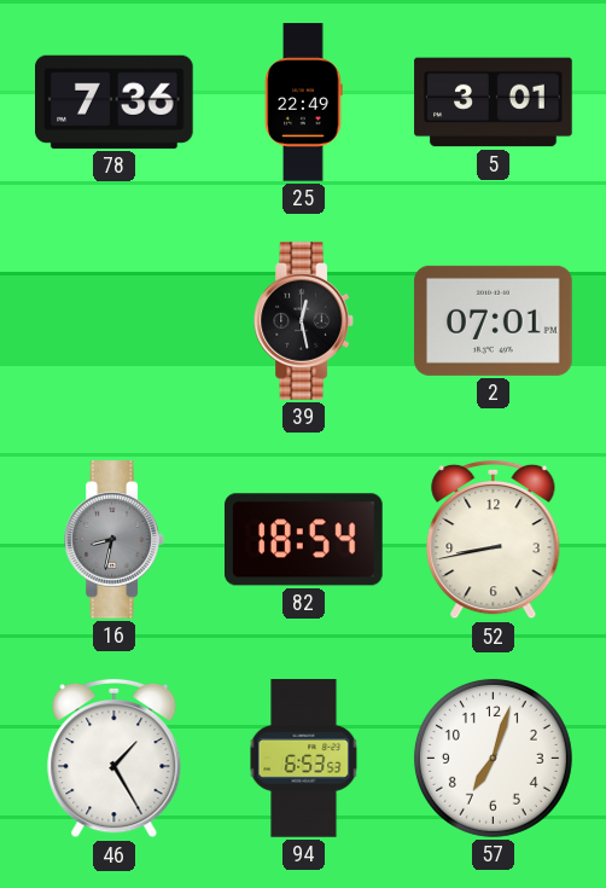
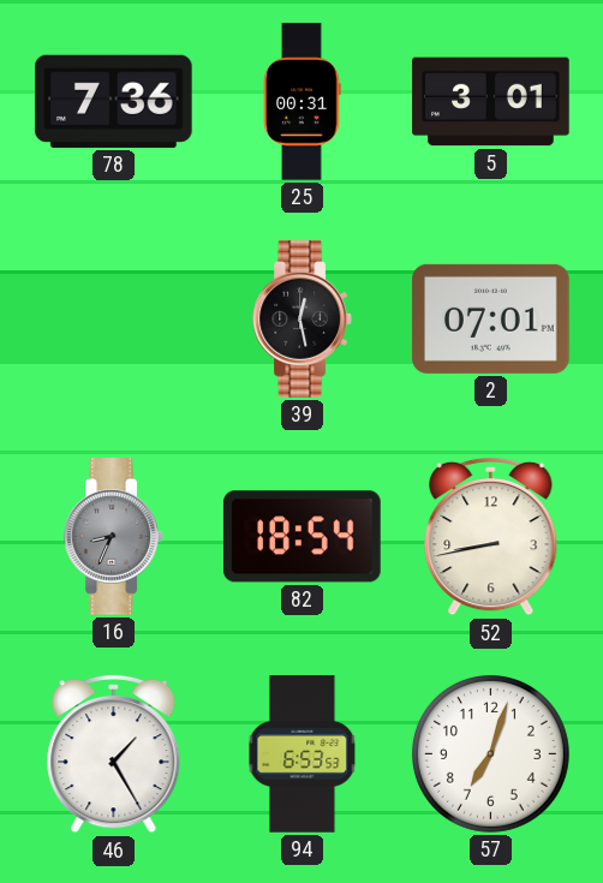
25: 22:49 -> 00:31
16: 8:32 -> 8:34
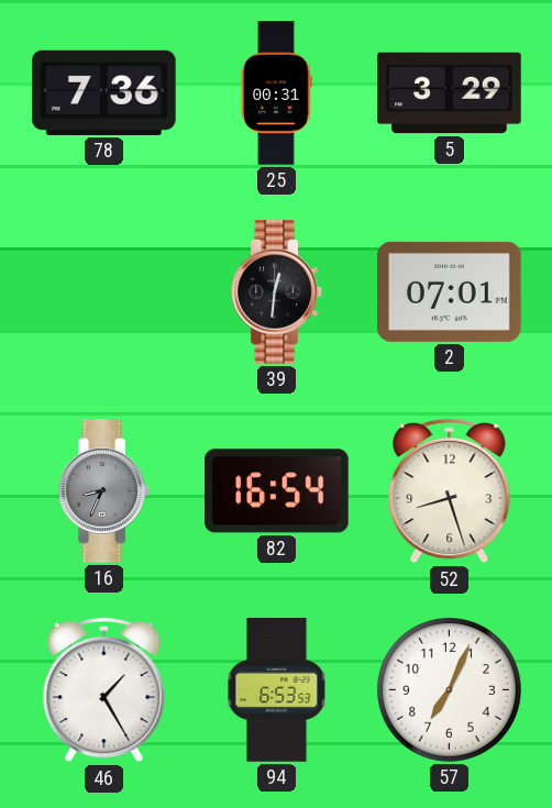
5: 3:01 -> 3:29
39: 12:28 -> 12:31
82: 18:54 -> 16:54
52: 8:43 -> 8:27
57: 7:03 -> 7:04
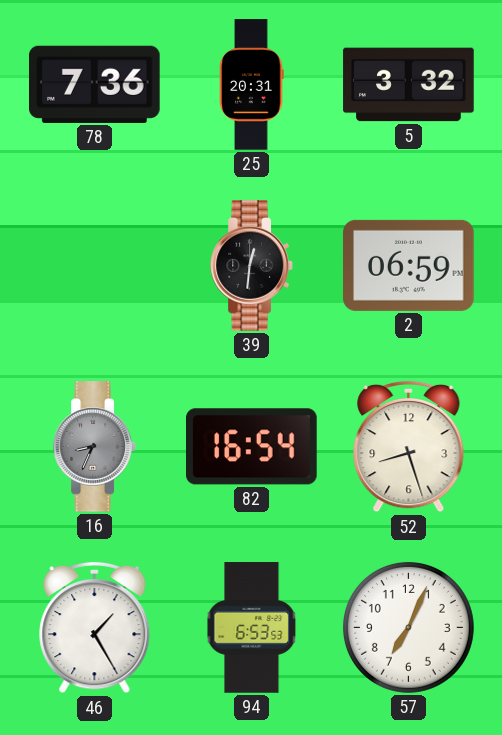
25: 00:31 -> 20:31
5: 3:29 -> 3:32
2: 07:01 -> 06:59
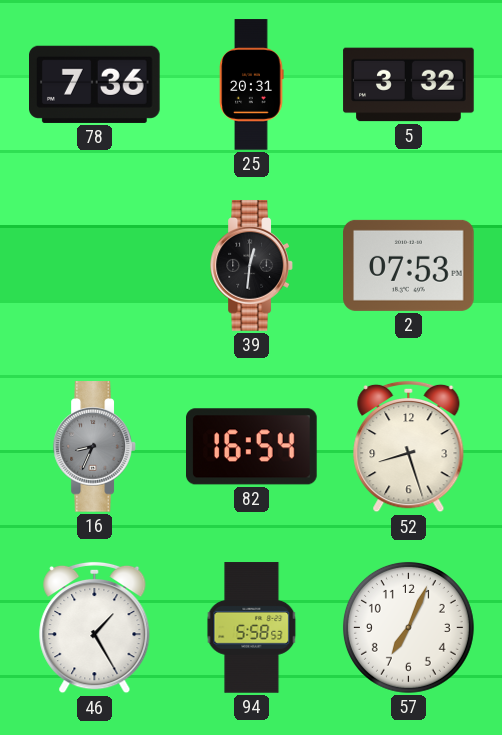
2: 06:59 -> 07:53
94: 6:53 -> 5:58
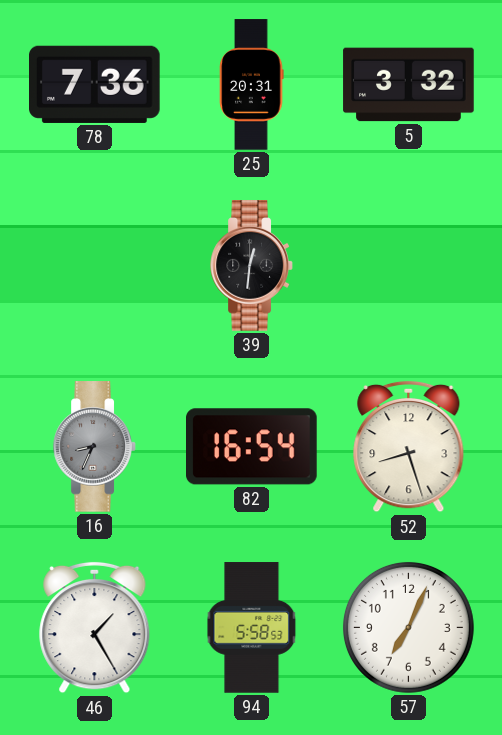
2: 07:53 -> none
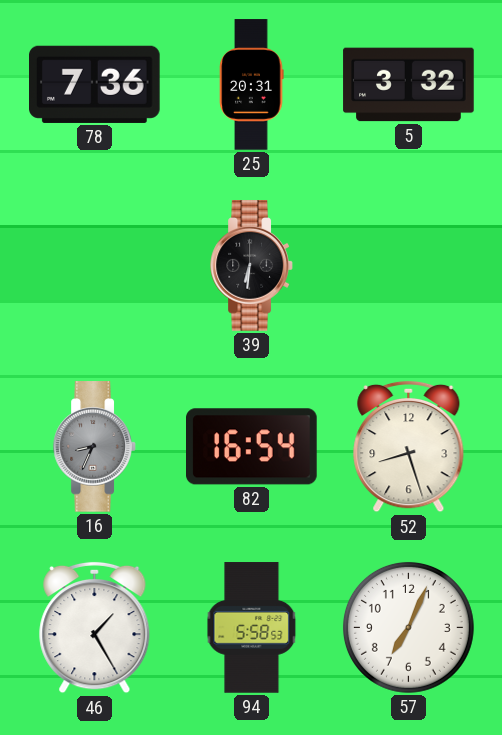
39: 12:31 -> 6:31
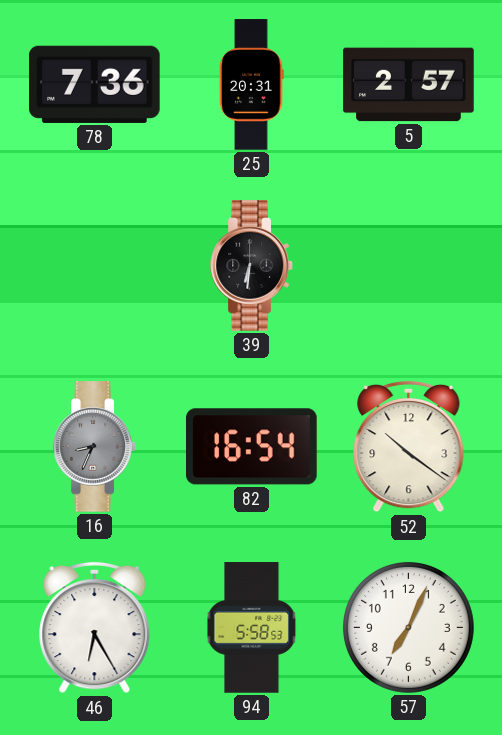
5: 3:32 -> 2:57
52: 8:27 -> 10:21
46: 1:25 -> 6:25
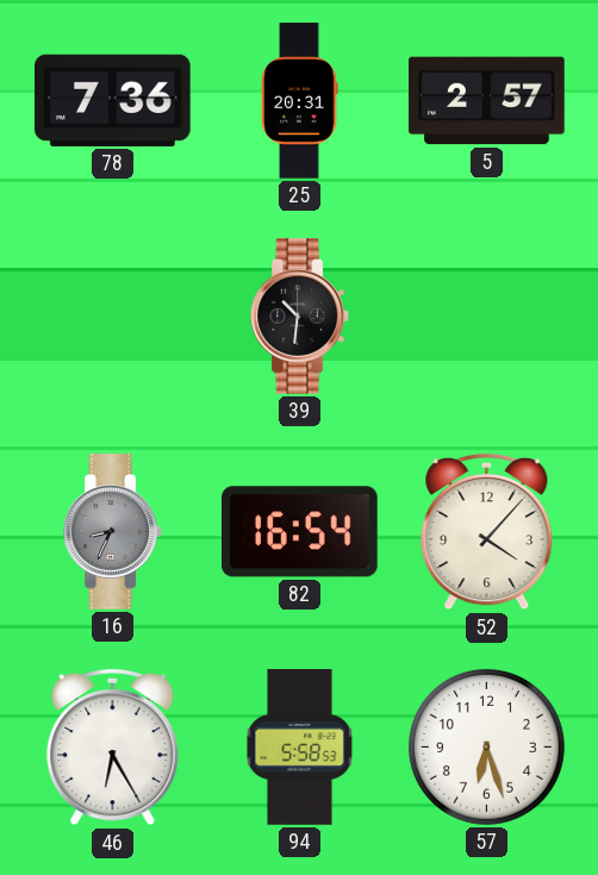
39: 6:31 -> 10:31
52: 10:21 -> 4:07
57: 7:04 -> 6:27
